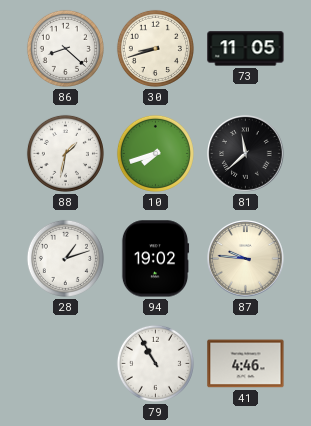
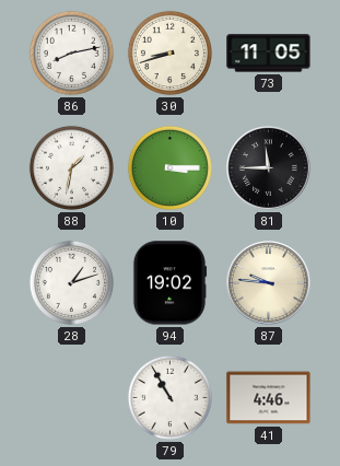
86: 8:22 -> 8:13
10: 7:42 -> 3:15
81: 11:38 -> 11:45
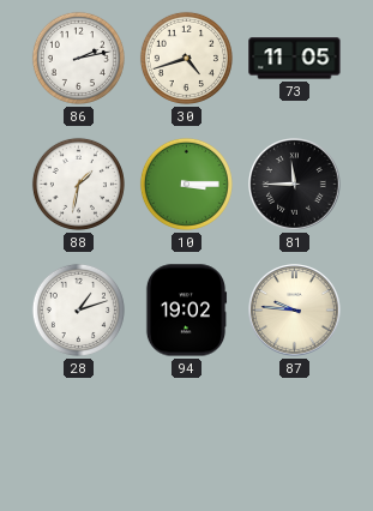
86: 8:13 -> 2:13
30: 8:42 -> 4:42
79: 10:55 -> none
41: 4:46 -> none
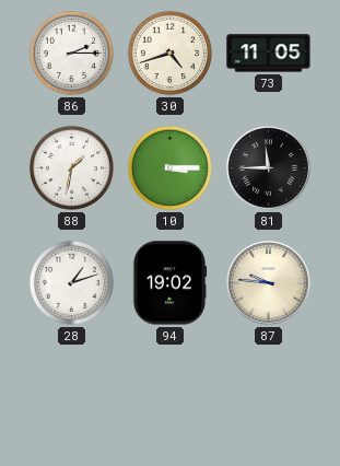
86: 2:13 -> 2:15
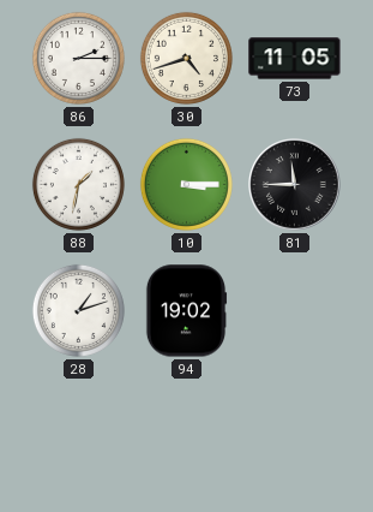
87: 9:46 -> none
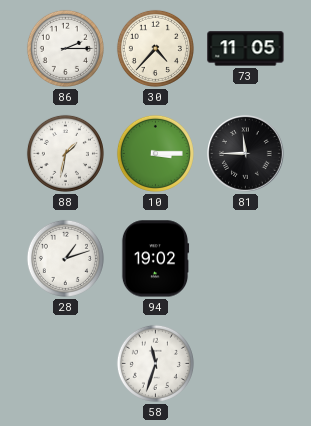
30: 4:42 -> 4:37
58: none -> 11:33
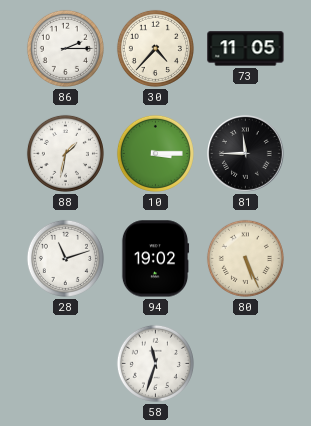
28: 1:12 -> 11:12
80: none -> 5:26
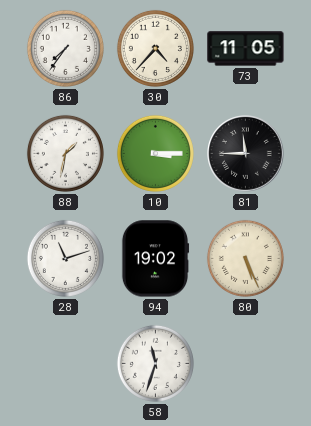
86: 2:15 -> 7:36
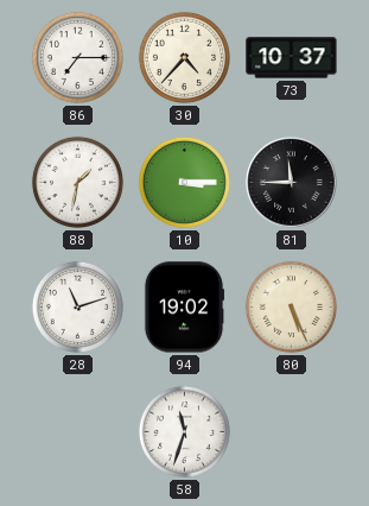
86: 7:36 -> 7:15
73: 11:05 -> 10:37
